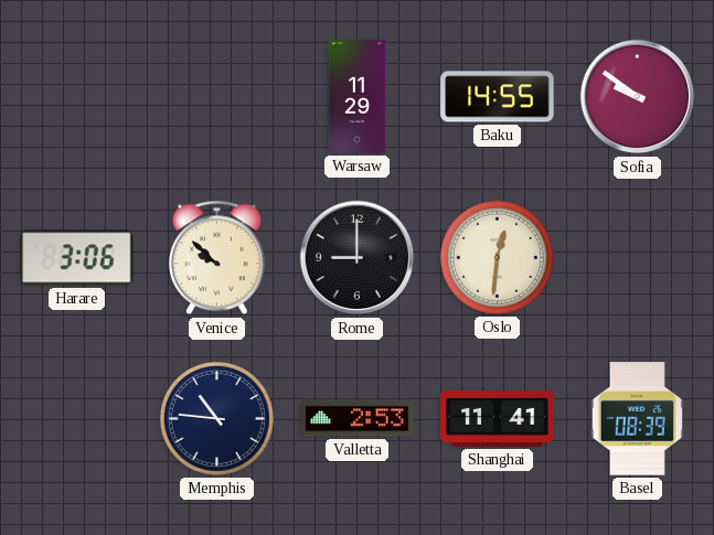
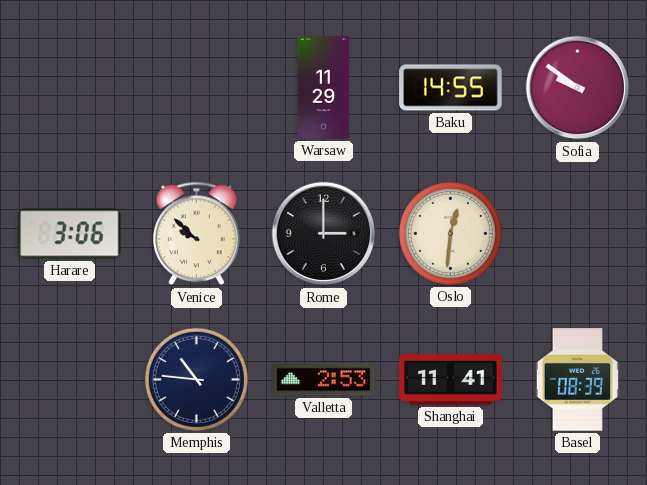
Rome: 9:00 -> 3:00
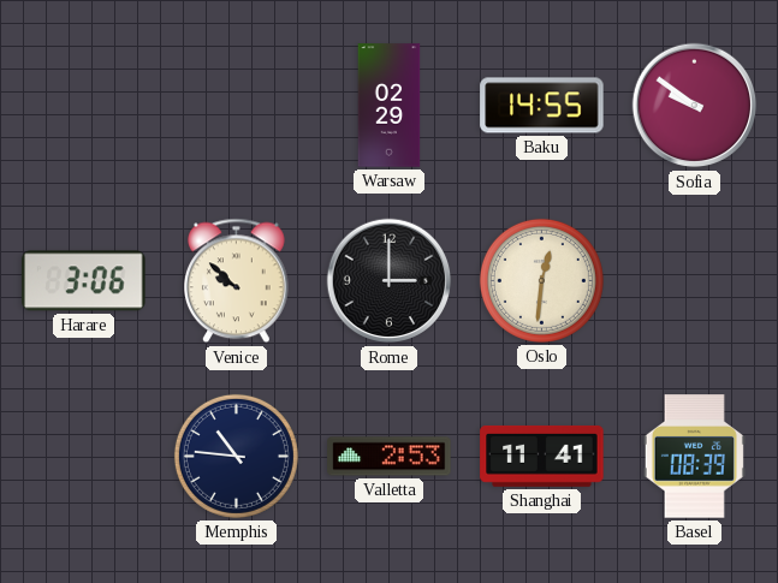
Warsaw: 11:29 -> 02:29
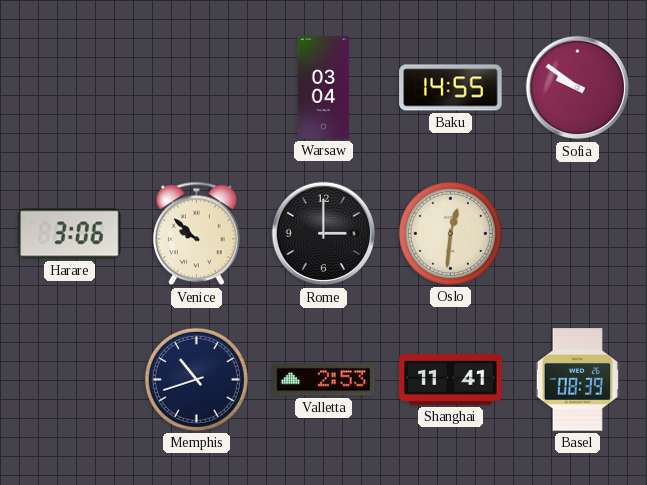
Warsaw: 02:29 -> 03:04
Memphis: 10:46 -> 10:42
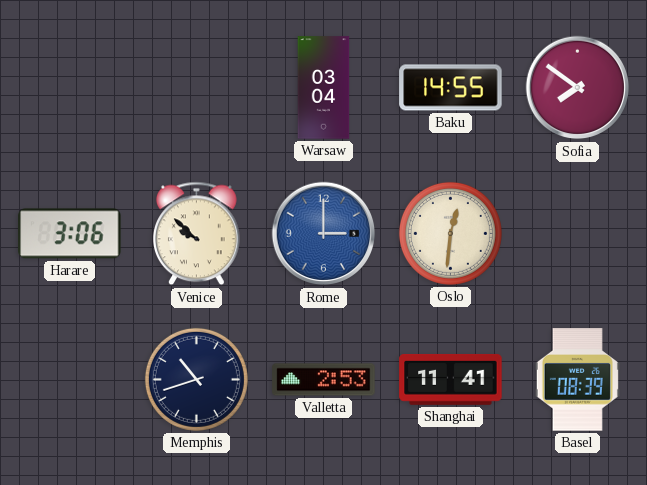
Sofia: 9:51 -> 7:51
Rome dial: black -> blue
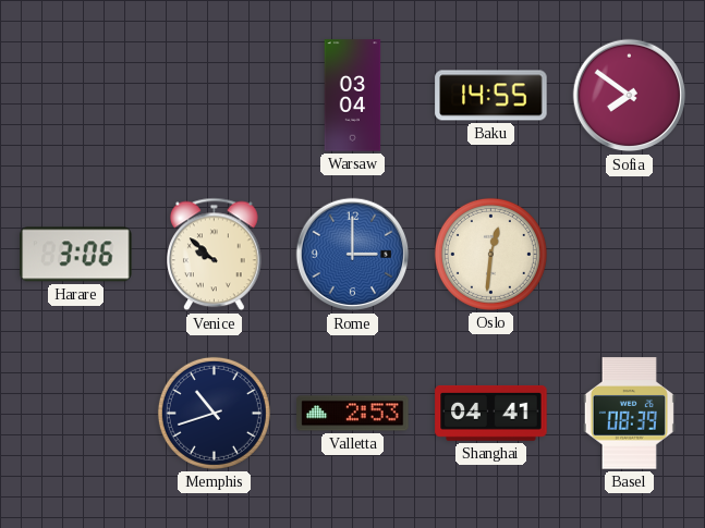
Shanghai: 11:41 -> 04:41
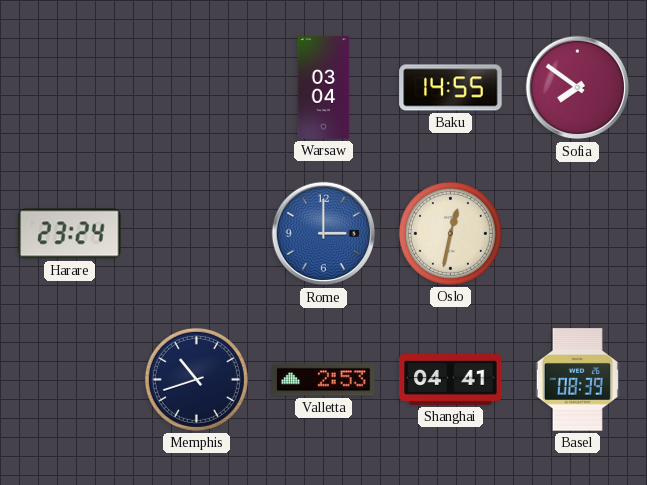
Harare: 3:06 -> 23:24
Venice: 9:52 -> none
Oslo: 12:31 -> 12:32
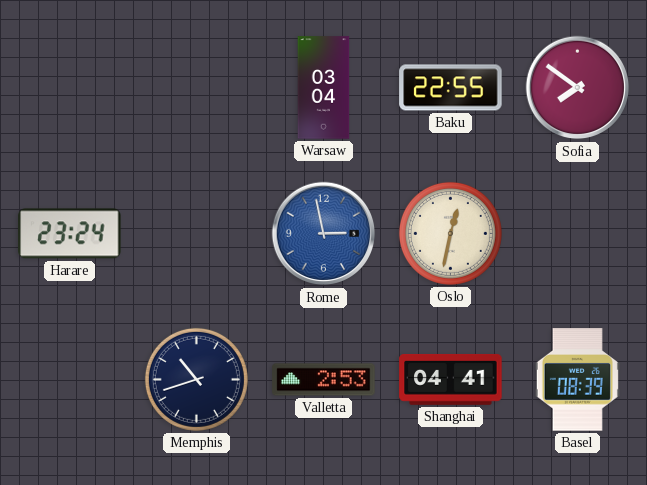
Baku: 14:55 -> 22:55
Rome: 3:00 -> 2:58
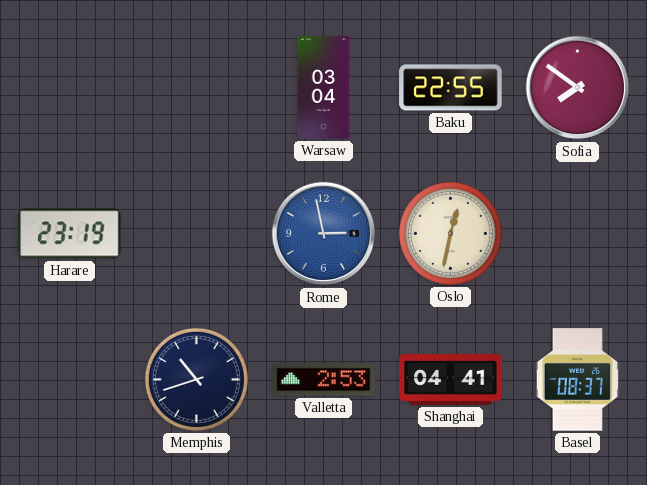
Harare: 23:24 -> 23:19
Basel: 08:39 -> 08:37
